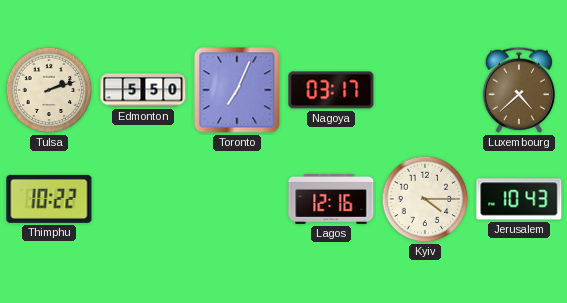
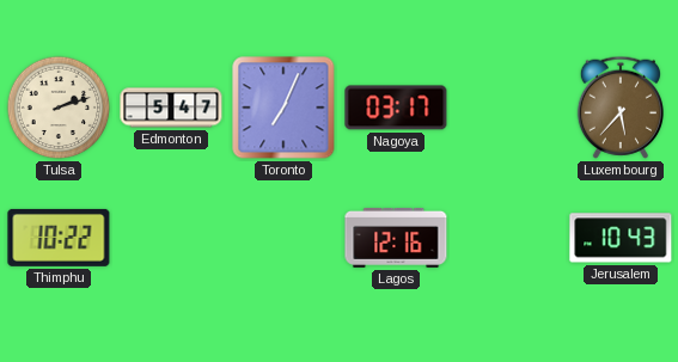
Edmonton: 5:50 -> 5:47
Luxembourg: 4:38 -> 5:37
Kyiv: 4:15 -> none
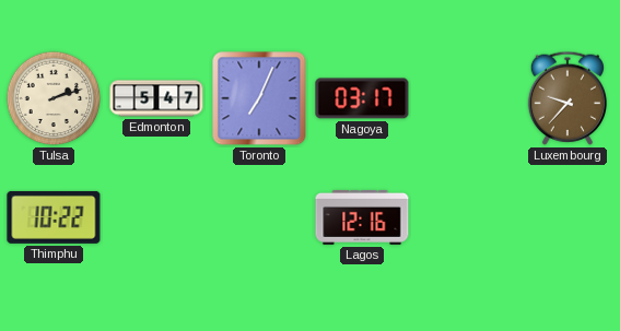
Luxembourg: 5:37 -> 9:37
Jerusalem: 10:43 -> none
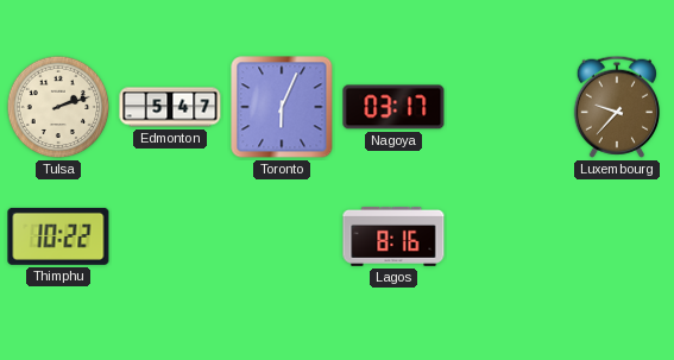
Toronto: 7:04 -> 6:04
Lagos: 12:16 -> 8:16
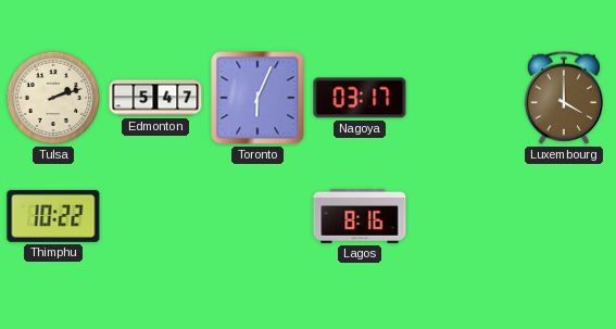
Luxembourg: 9:37 -> 4:00
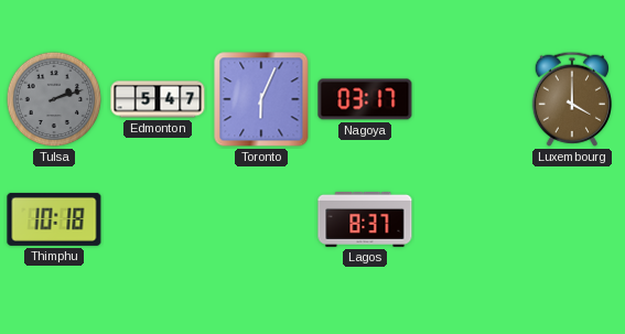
Tulsa dial: cream -> grey
Thimphu: 10:22 -> 10:18
Lagos: 8:16 -> 8:37
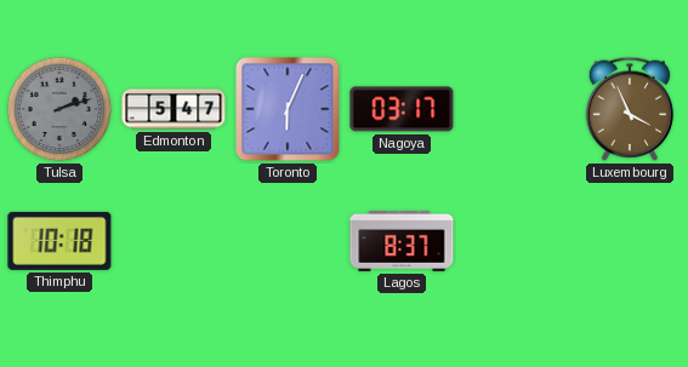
Luxembourg: 4:00 -> 3:56
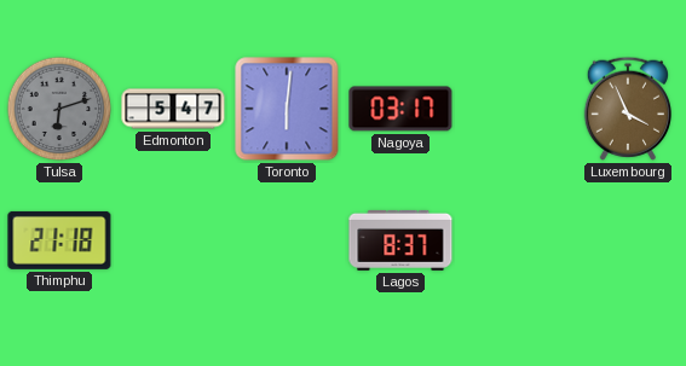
Tulsa: 2:12 -> 6:12
Toronto: 6:04 -> 6:01
Thimphu: 10:18 -> 21:18
